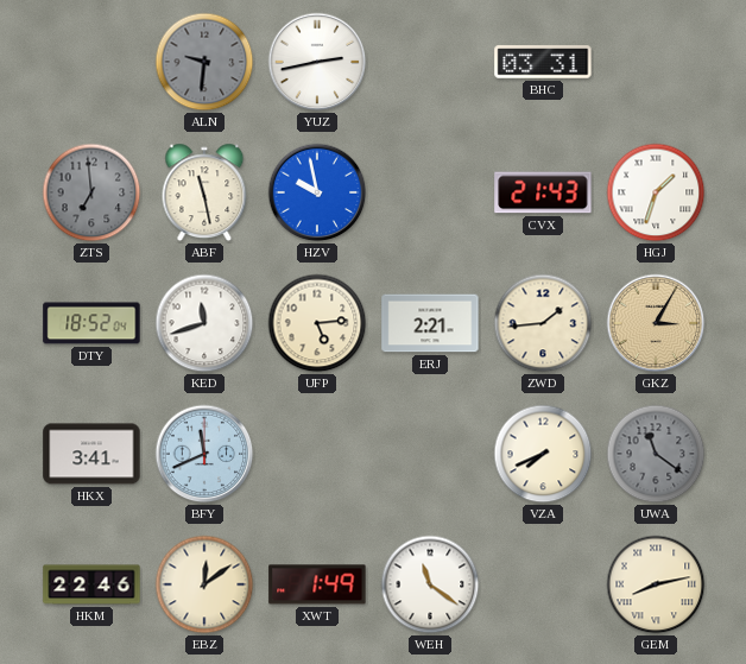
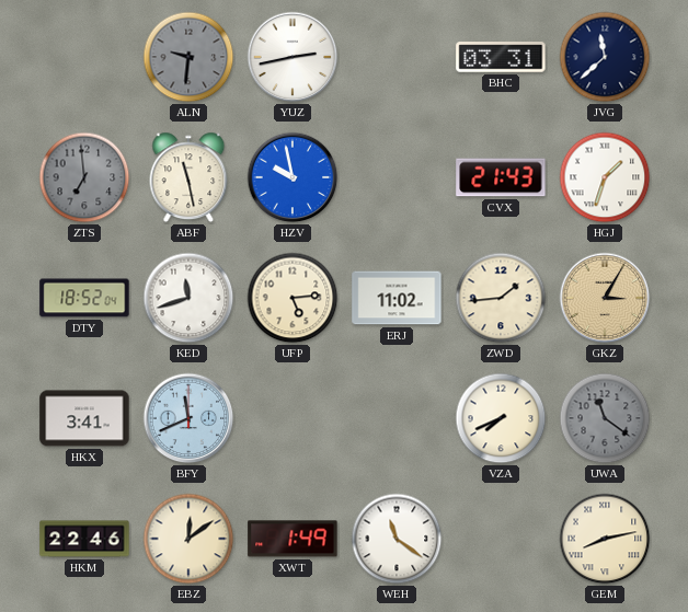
JVG: none -> 11:38
ERJ: 2:21 -> 11:02
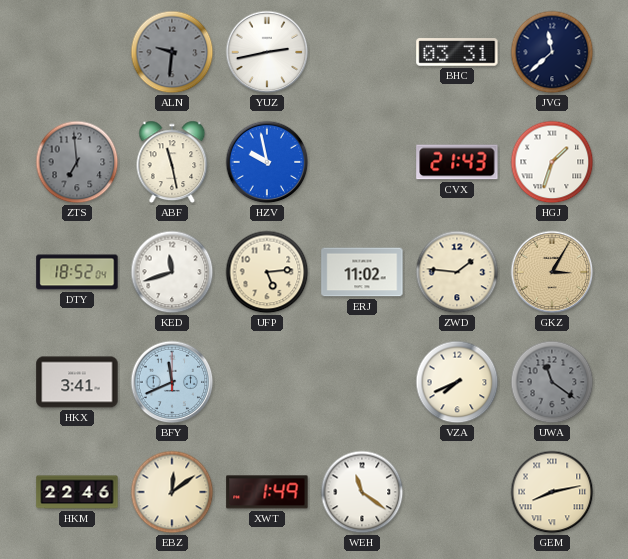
ZWD: 1:44 -> 1:46
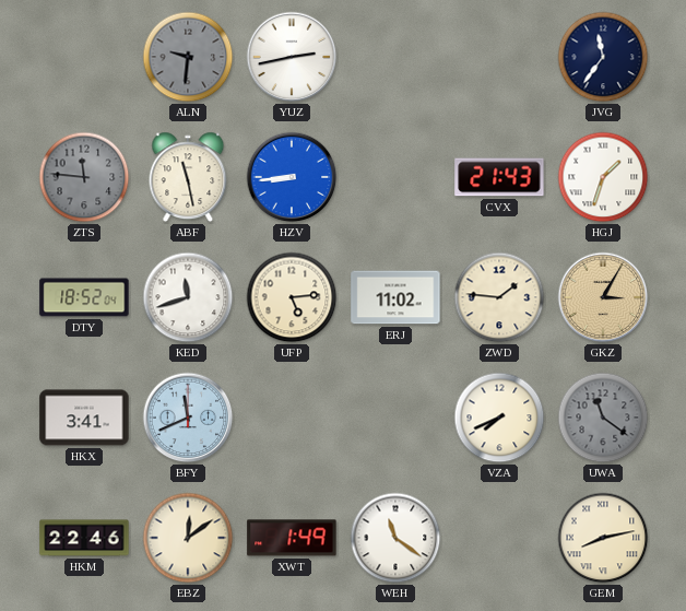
BHC: 03:31 -> none
JVG: 11:38 -> 11:36
ZTS: 6:59 -> 11:46
HZV: 9:58 -> 8:44
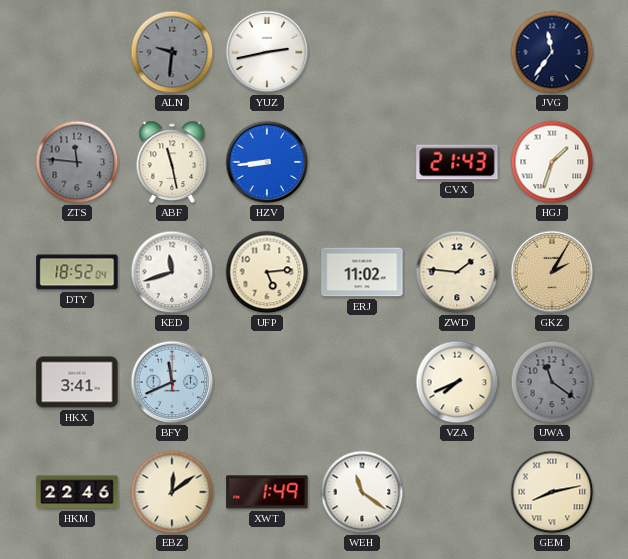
GKZ: 3:05 -> 2:05
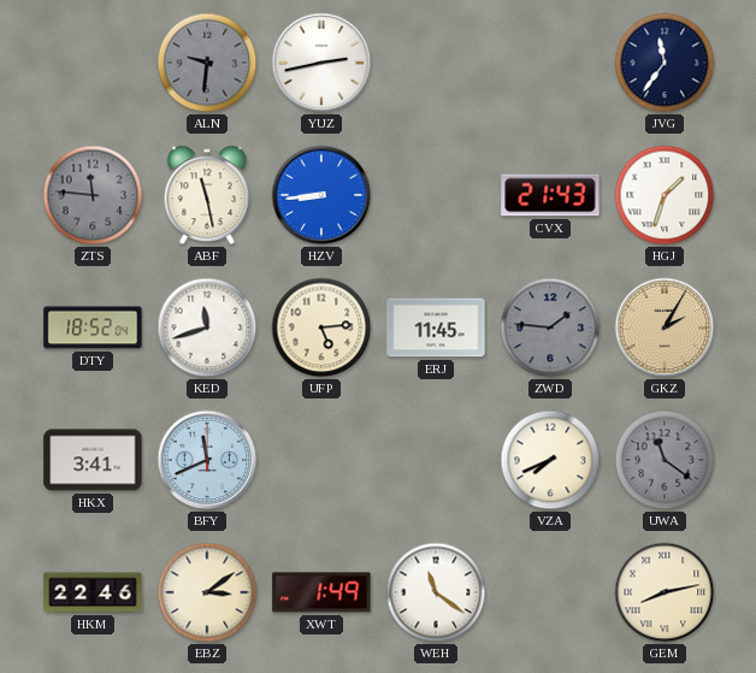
ERJ: 11:02 -> 11:45
ZWD dial: cream -> grey
EBZ: 12:09 -> 3:09
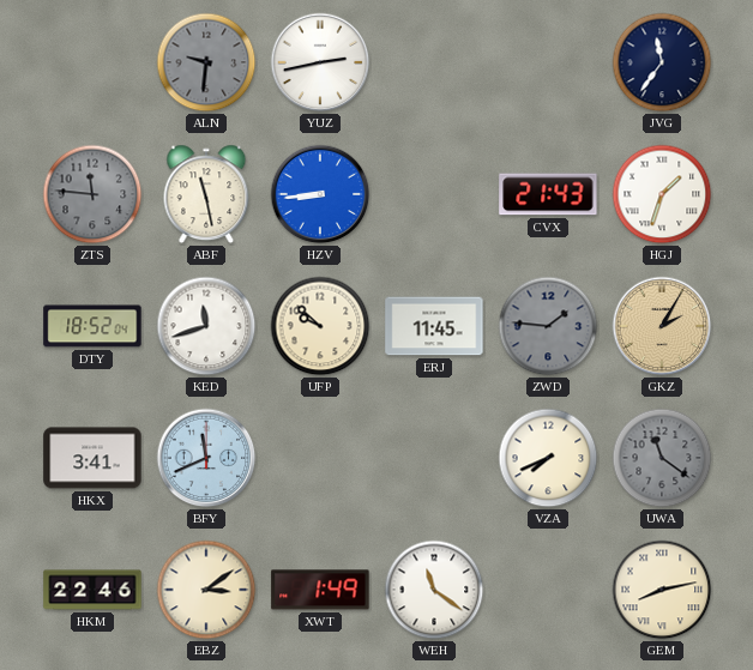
UFP: 5:14 -> 9:52
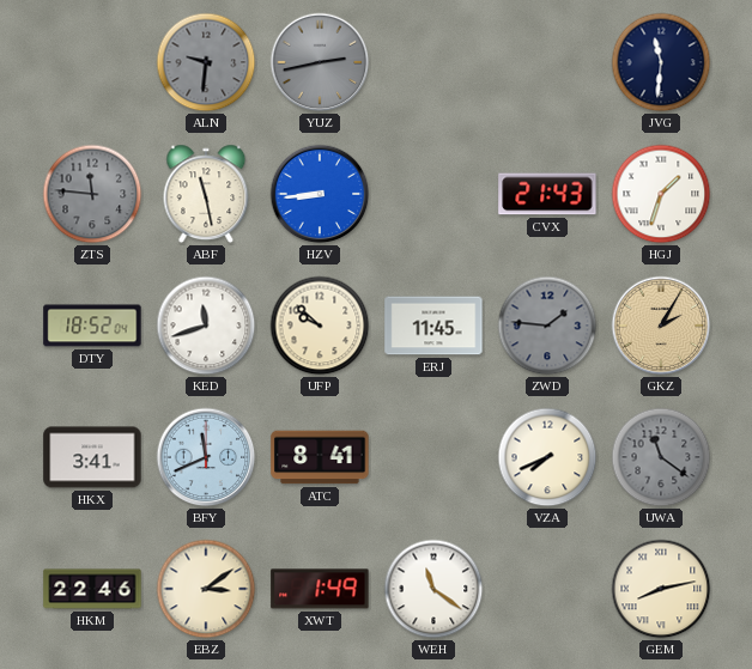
YUZ dial: white -> grey
JVG: 11:36 -> 11:31
ATC: none -> 8:41
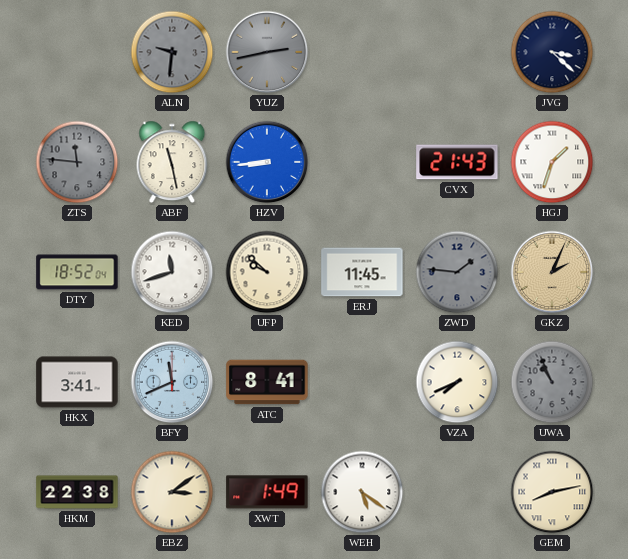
JVG: 11:31 -> 3:22
GKZ: 2:05 -> 2:04
UWA: 11:21 -> 10:56
HKM: 22:46 -> 22:38
WEH: 11:21 -> 5:21
